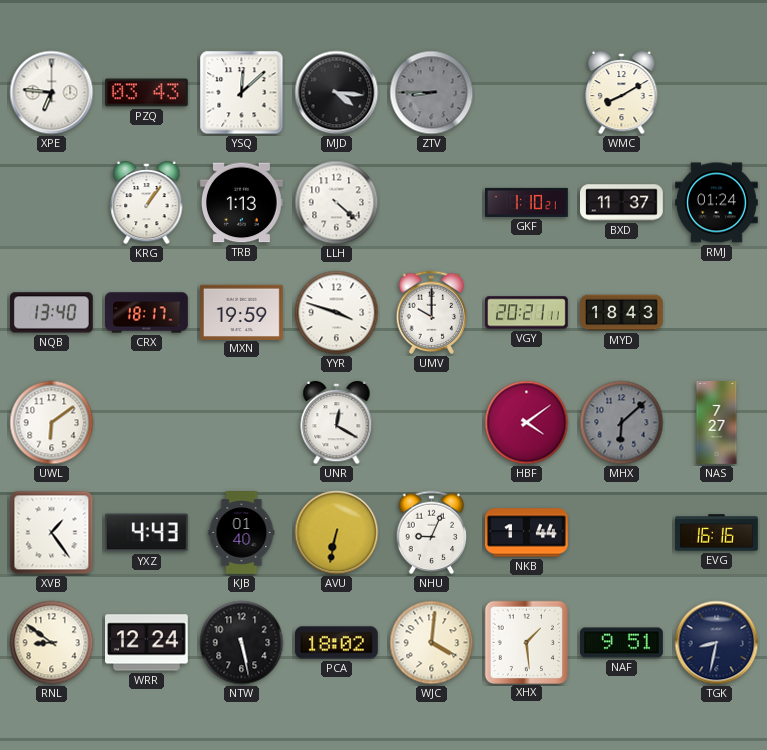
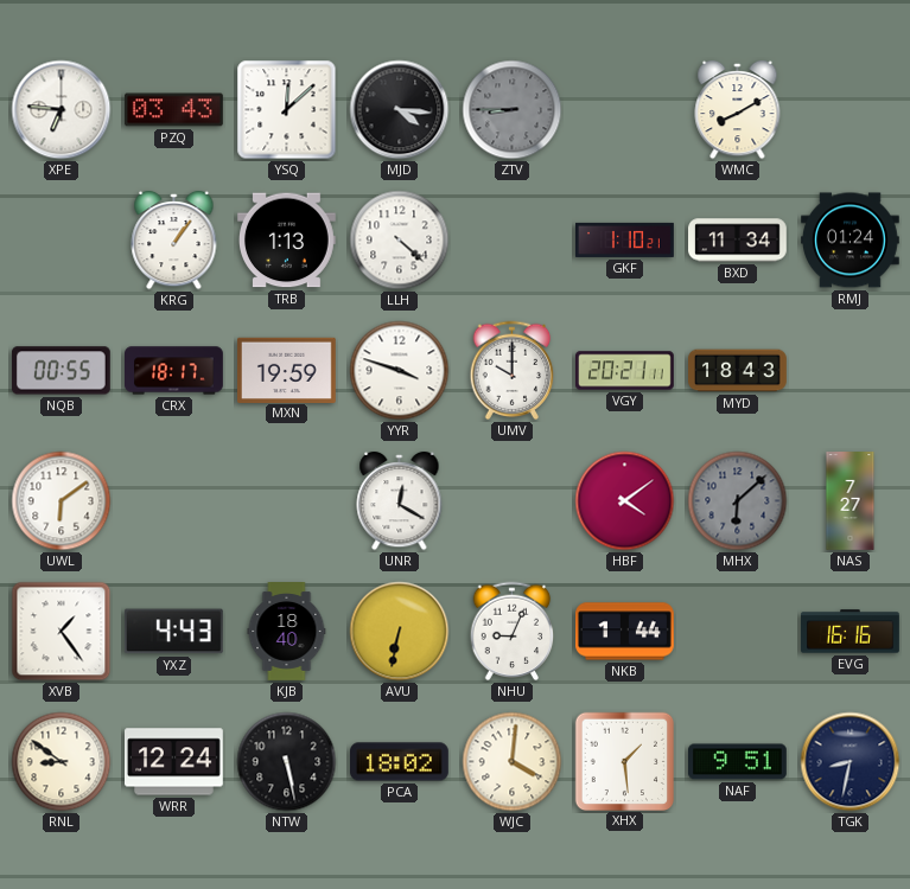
BXD: 11:37 -> 11:34
NQB: 13:40 -> 00:55
KJB: 01:40 -> 18:40
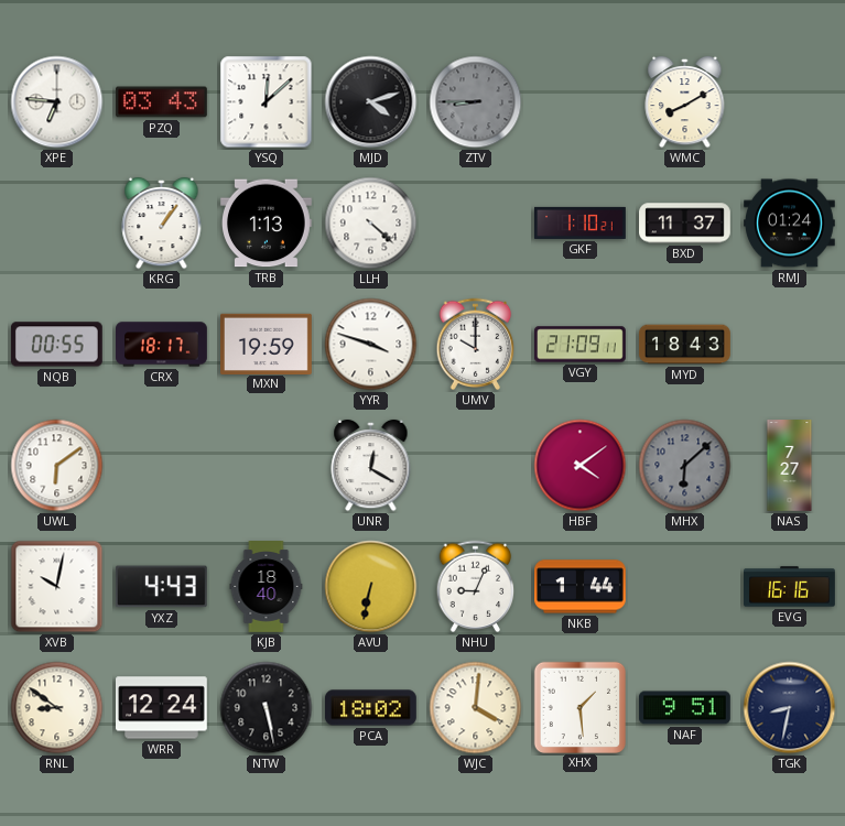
MJD: 4:16 -> 4:12
BXD: 11:34 -> 11:37
VGY: 20:21 -> 21:09
XVB: 1:24 -> 10:02
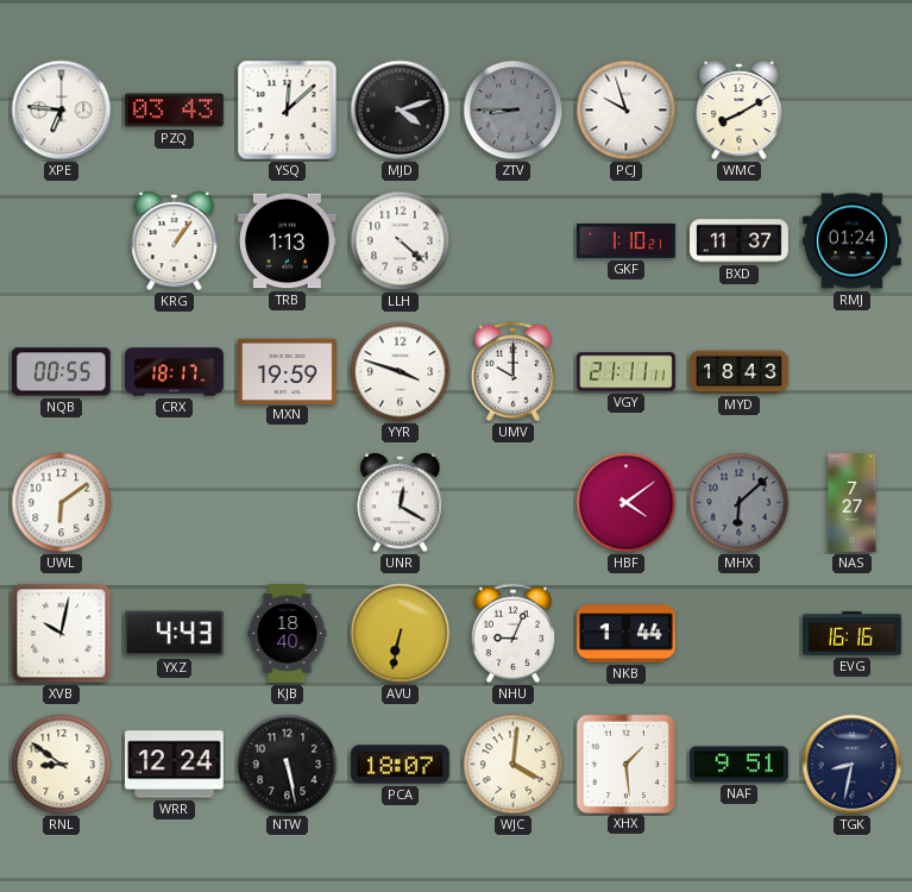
PCJ: none -> 9:57
VGY: 21:09 -> 21:11
PCA: 18:02 -> 18:07
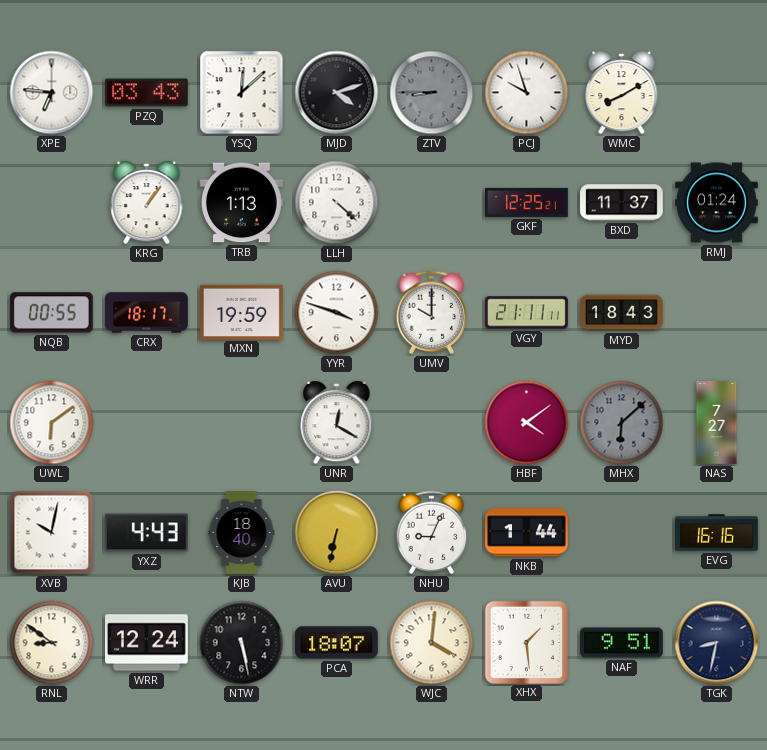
GKF: 1:10 -> 12:25
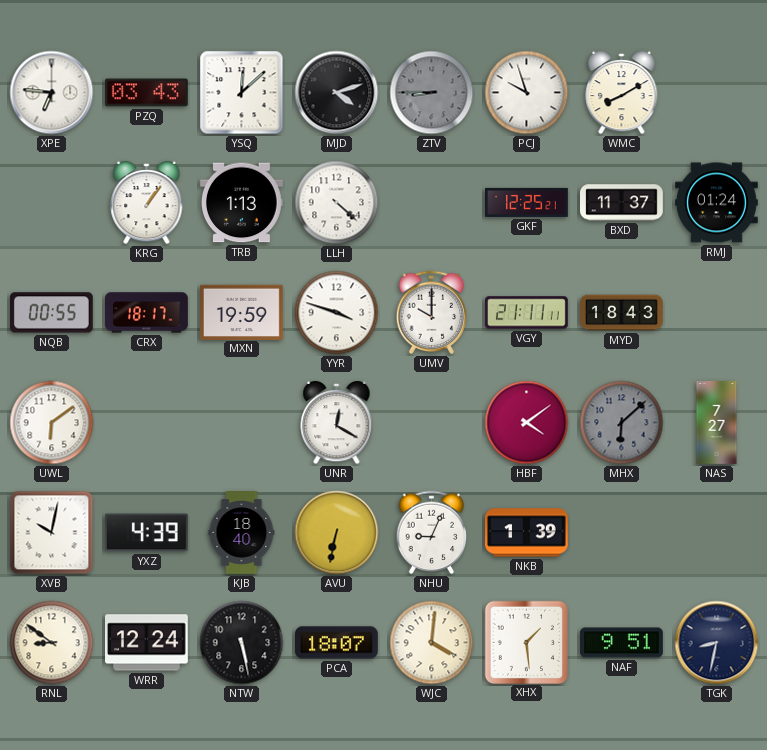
YXZ: 4:43 -> 4:39
NKB: 1:44 -> 1:39
EVG: 16:16 -> none
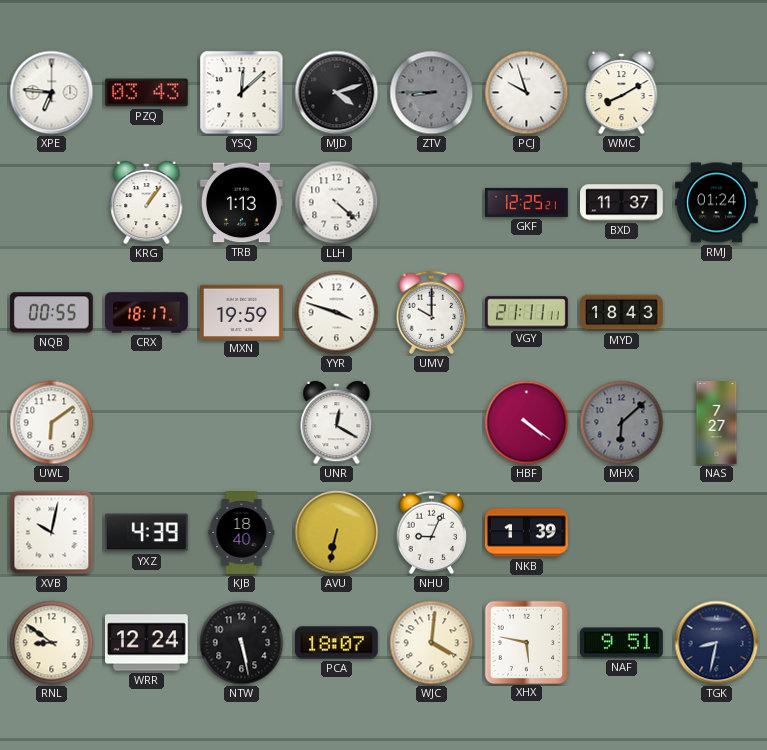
HBF: 4:09 -> 4:21
XHX: 1:29 -> 5:47
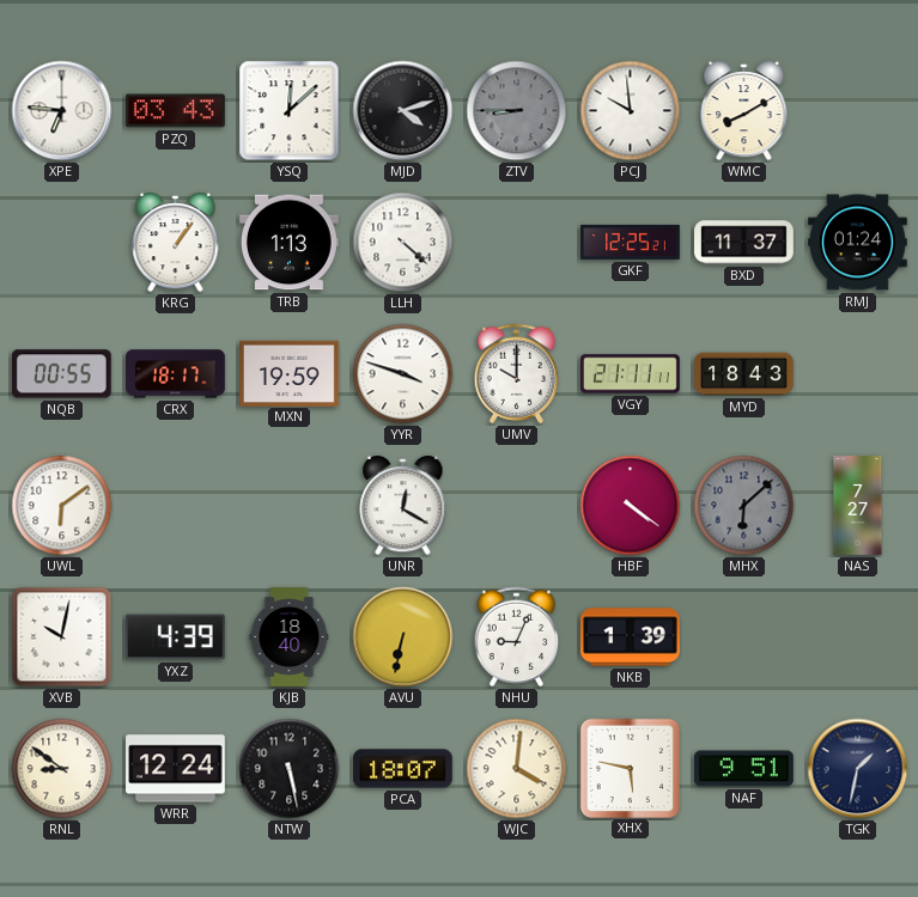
PCJ: 9:57 -> 9:59
TGK: 8:32 -> 1:32
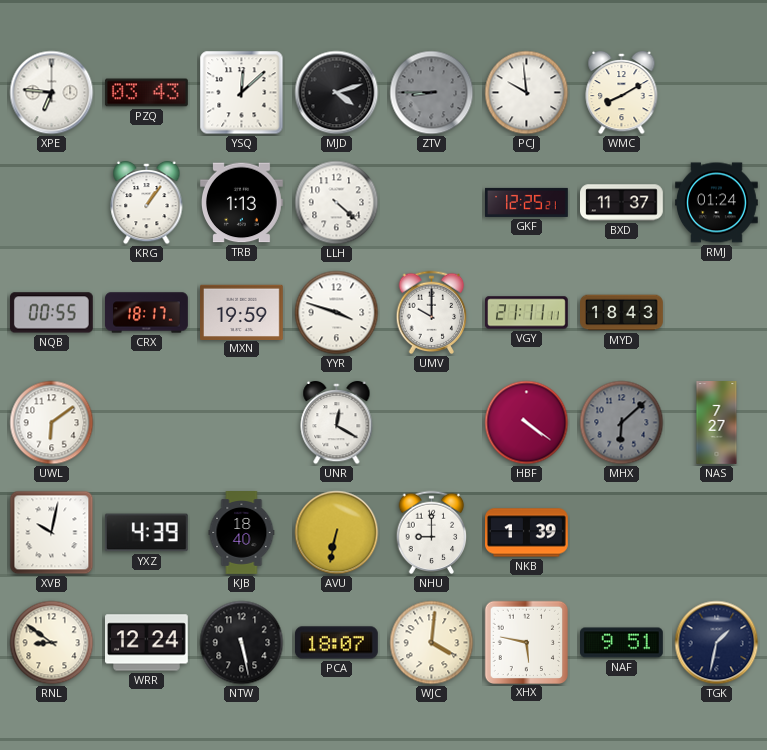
NHU: 9:04 -> 9:00
